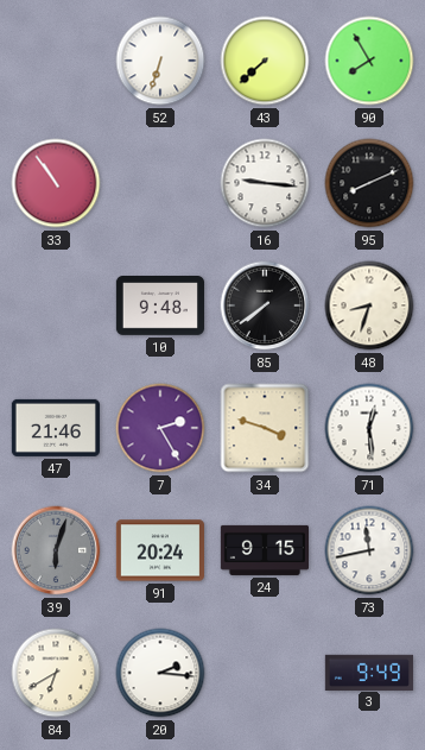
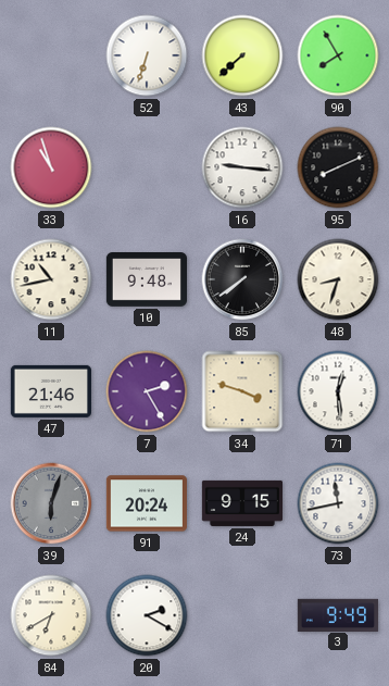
33: 10:54 -> 10:57
11: none -> 10:43
20: 2:16 -> 2:20
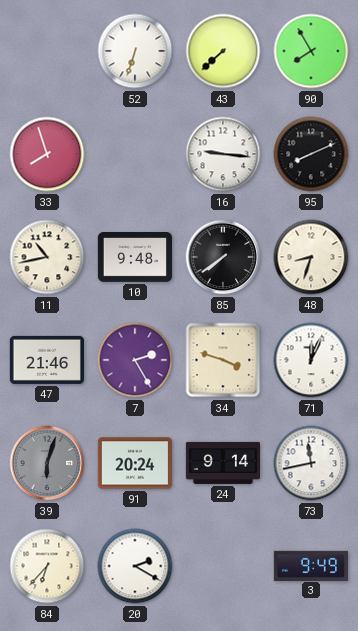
33: 10:57 -> 7:57
71: 12:29 -> 12:04
24: 9:15 -> 9:14
84: 6:40 -> 6:37
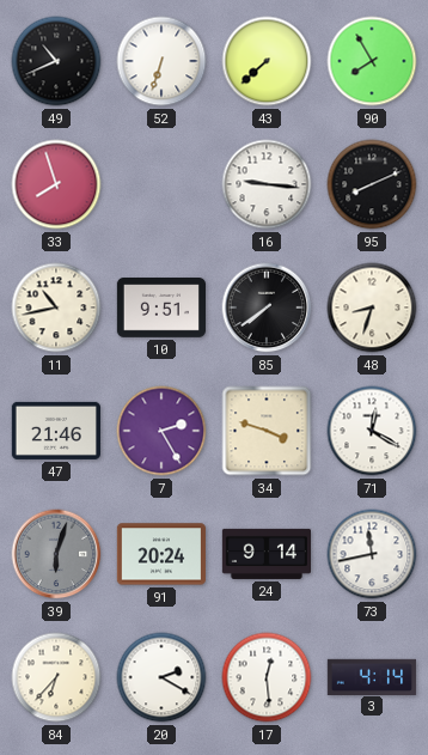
49: none -> 10:41
10: 9:48 -> 9:51
71: 12:04 -> 12:20
17: none -> 12:29
3: 9:49 -> 4:14
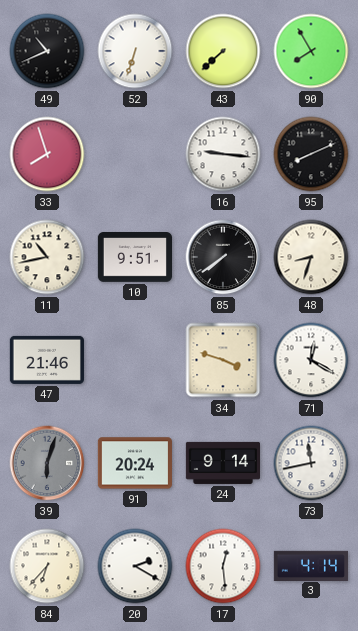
7: 2:25 -> none
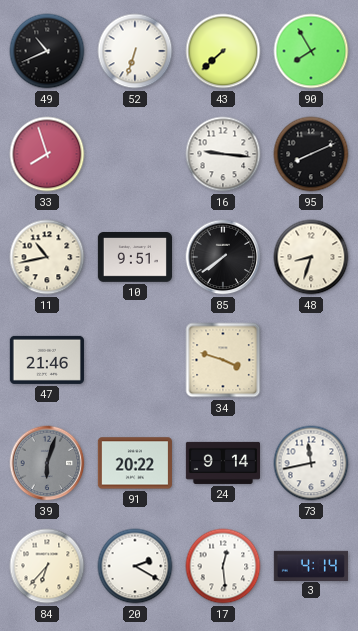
71: 12:20 -> none
91: 20:24 -> 20:22
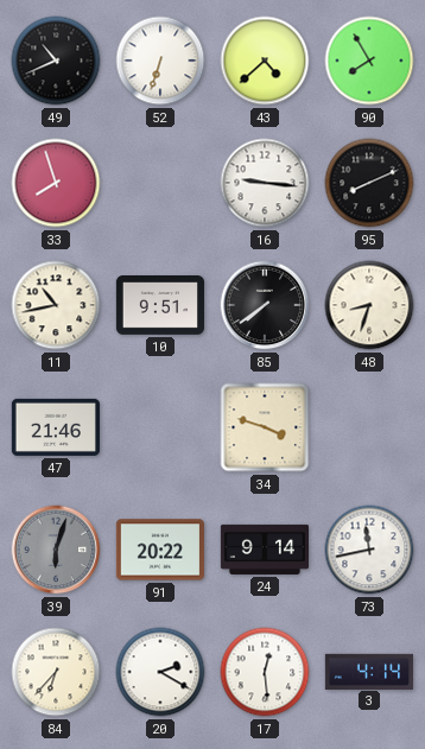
43: 7:38 -> 4:38
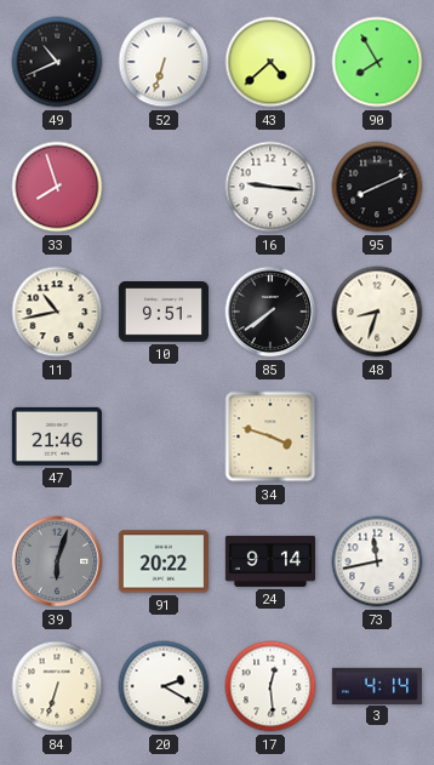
84: 6:37 -> 6:33
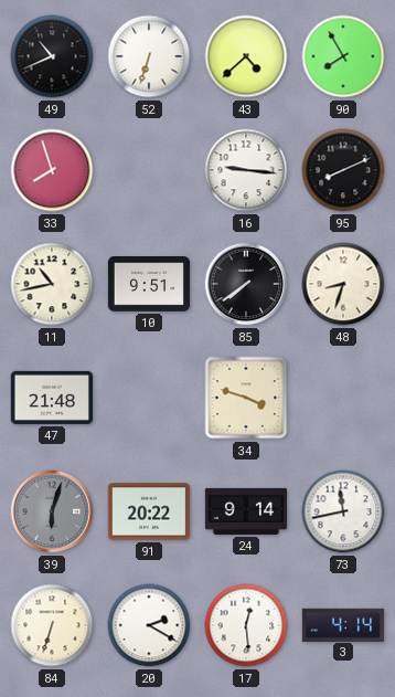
47: 21:46 -> 21:48
